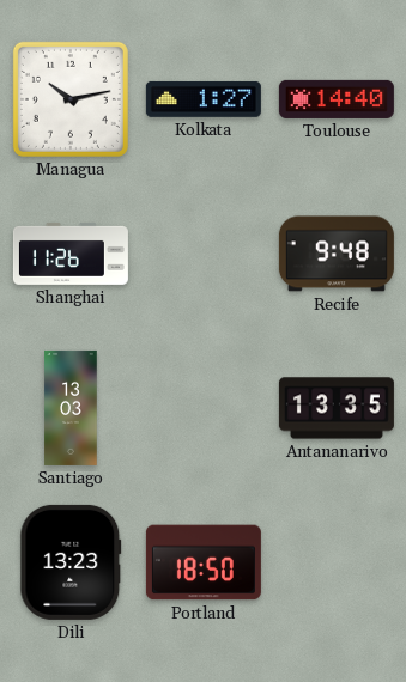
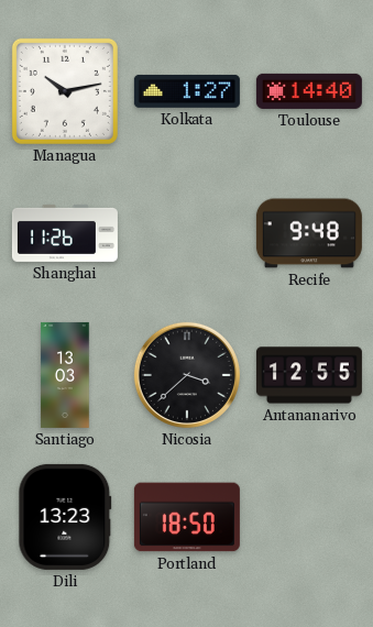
Nicosia: none -> 3:38
Antananarivo: 13:35 -> 12:55
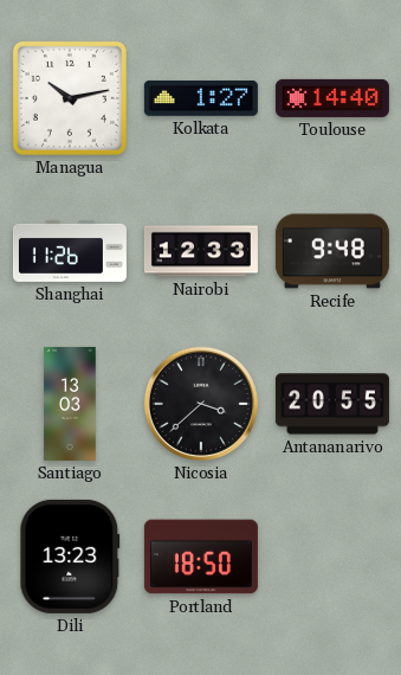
Nairobi: none -> 12:33
Antananarivo: 12:55 -> 20:55
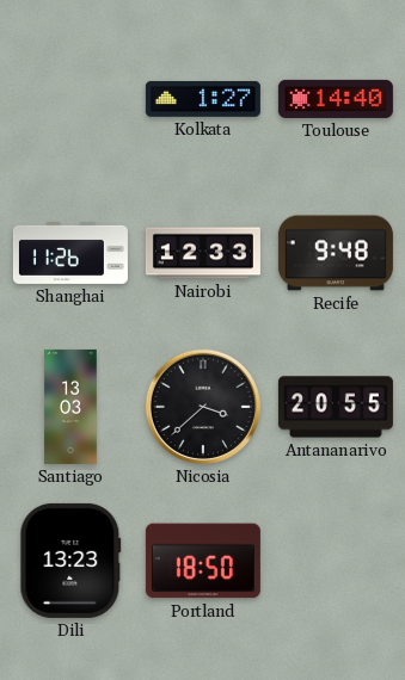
Managua: 10:13 -> none
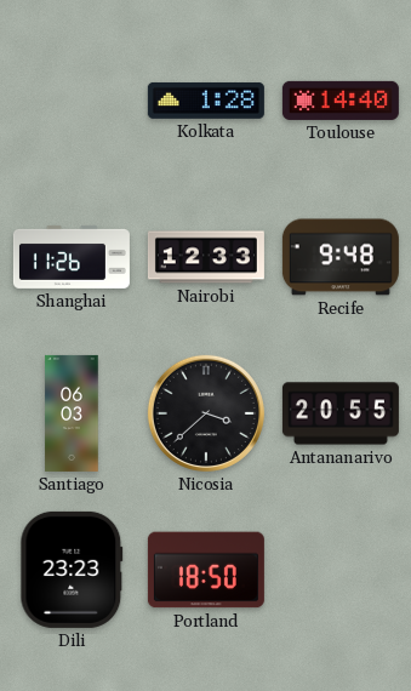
Kolkata: 1:27 -> 1:28
Santiago: 13:03 -> 06:03
Dili: 13:23 -> 23:23
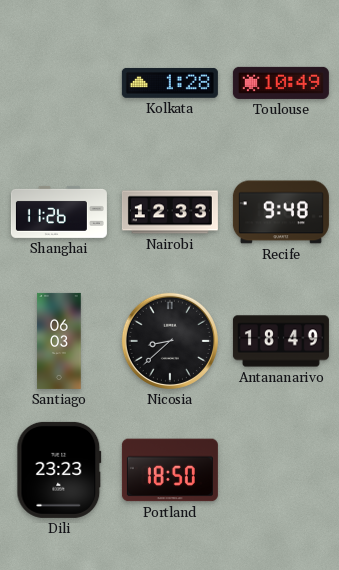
Toulouse: 14:40 -> 10:49
Nicosia: 3:38 -> 8:38
Antananarivo: 20:55 -> 18:49
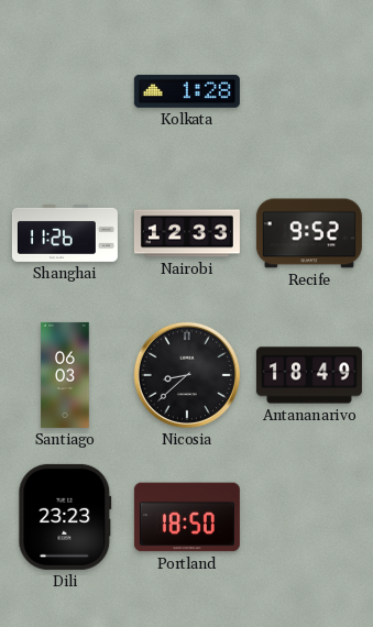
Toulouse: 10:49 -> none
Recife: 9:48 -> 9:52
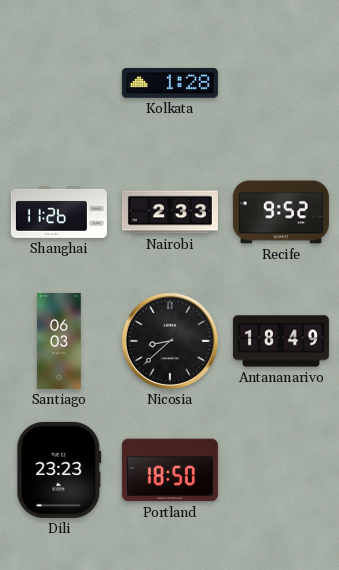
Nairobi: 12:33 -> 2:33
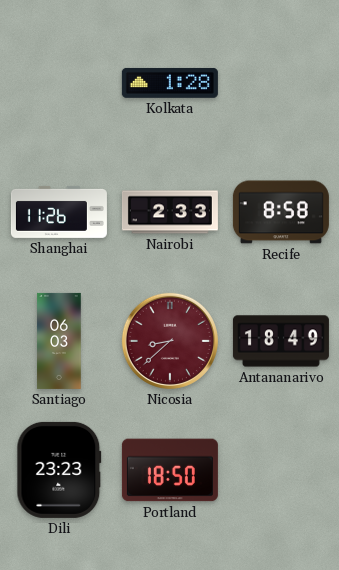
Recife: 9:52 -> 8:58
Nicosia dial: black -> burgundy
